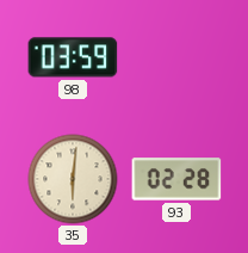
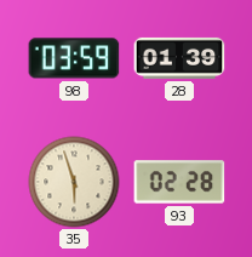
28: none -> 01:39
35: 6:01 -> 5:57
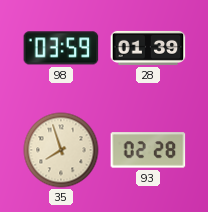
35: 5:57 -> 7:57
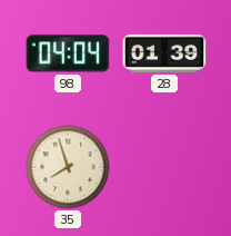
98: 03:59 -> 04:04
93: 02:28 -> none
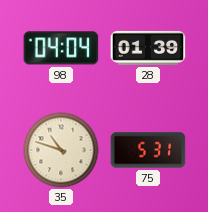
35: 7:57 -> 10:48
75: none -> 5:31
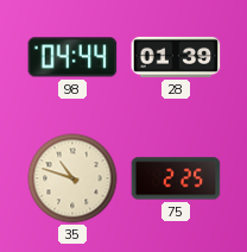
98: 04:04 -> 04:44
75: 5:31 -> 2:25
